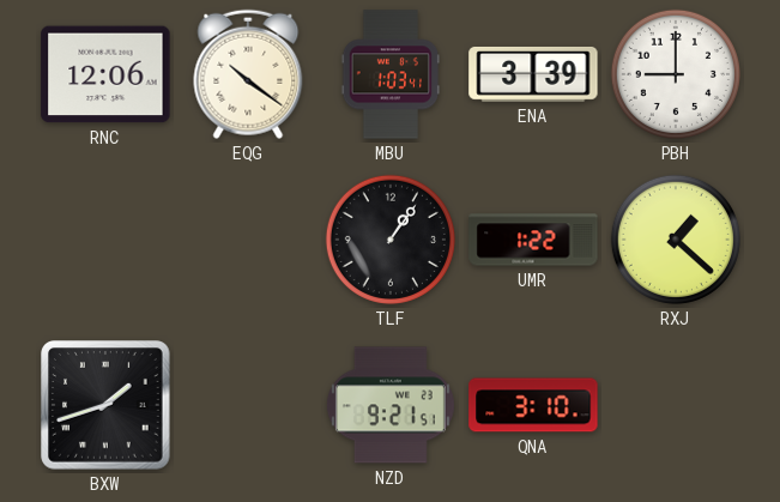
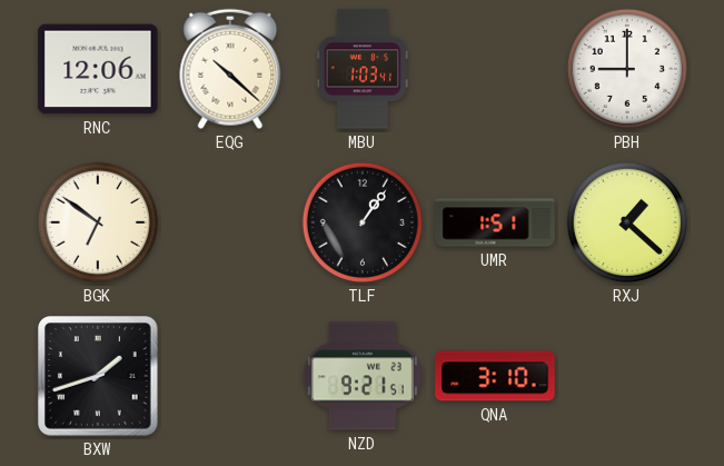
EQG: 10:21 -> 10:22
ENA: 3:39 -> none
BGK: none -> 6:51
UMR: 1:22 -> 1:51
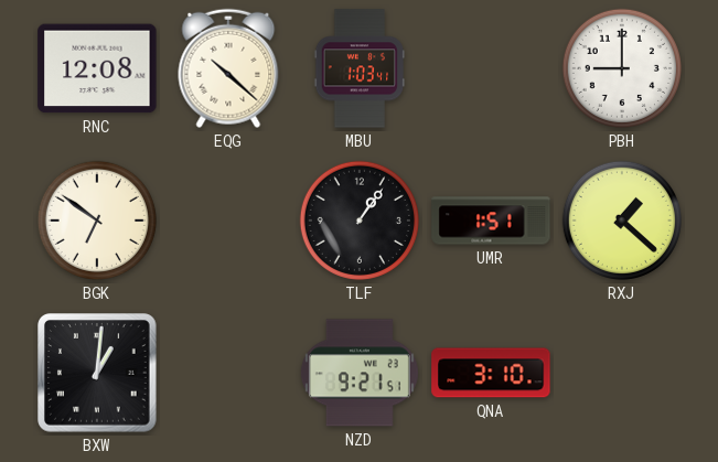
RNC: 12:06 -> 12:08
BXW: 1:42 -> 1:01
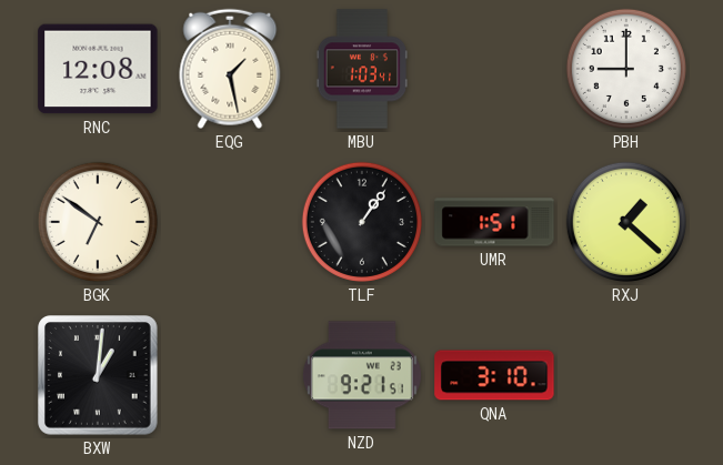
EQG: 10:22 -> 1:28
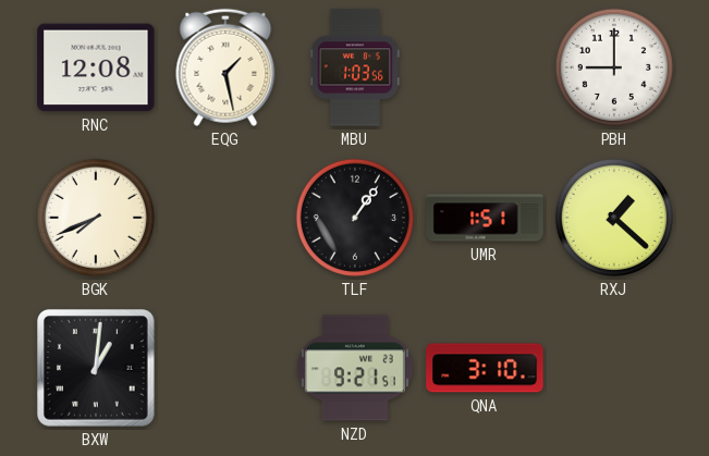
MBU: 1:03:41 -> 1:03:56
BGK: 6:51 -> 7:41
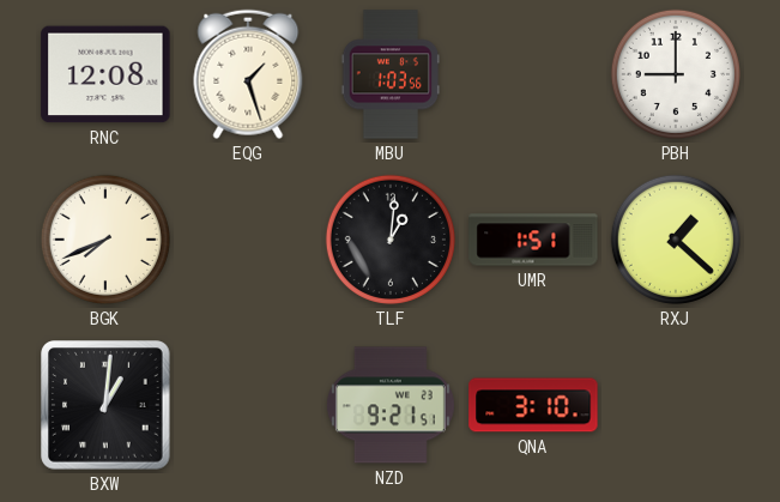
EQG: 1:28 -> 1:27
TLF: 1:06 -> 1:01
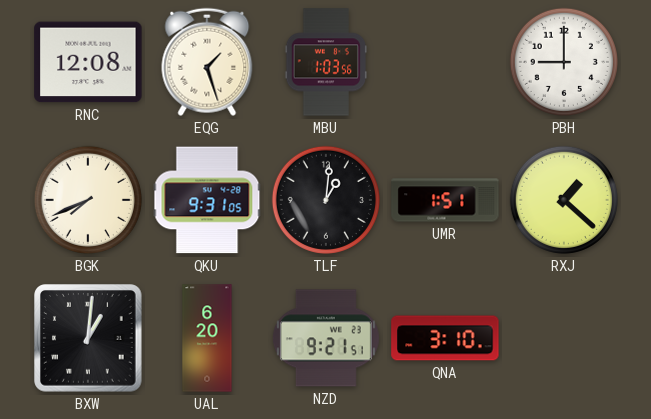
QKU: none -> 9:31
UAL: none -> 6:20
